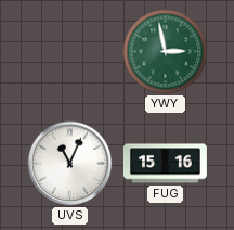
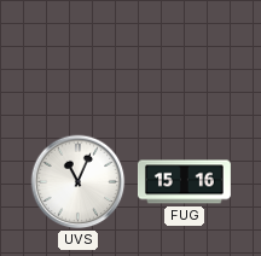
YWY: 2:58 -> none
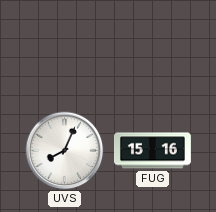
UVS: 11:04 -> 8:04
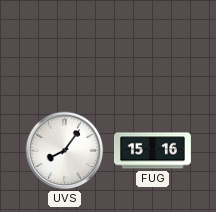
UVS: 8:04 -> 8:06
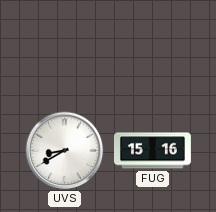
UVS: 8:06 -> 8:40
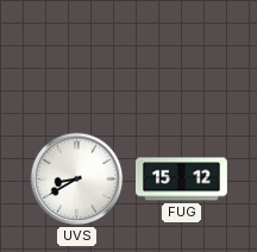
FUG: 15:16 -> 15:12
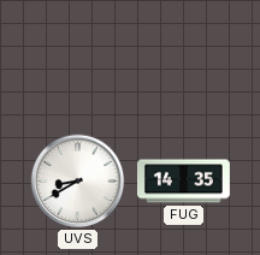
FUG: 15:12 -> 14:35
